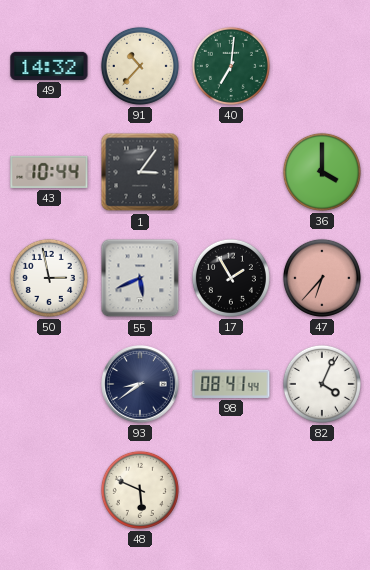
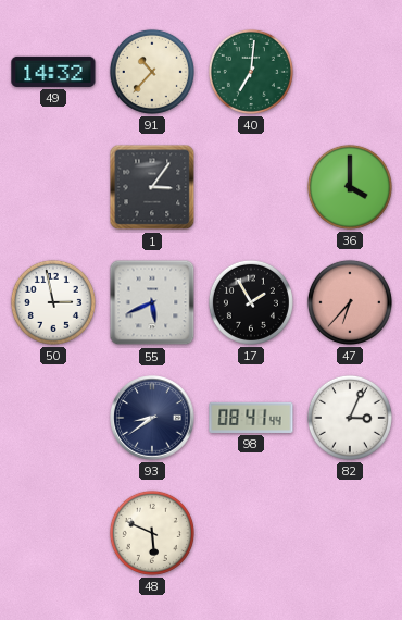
43: 10:44 -> none
82: 4:04 -> 3:04
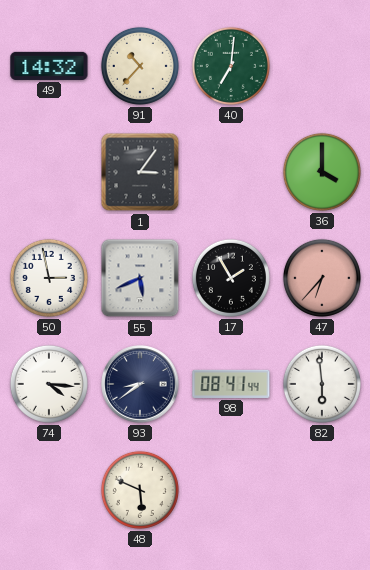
74: none -> 4:16
82: 3:04 -> 5:59
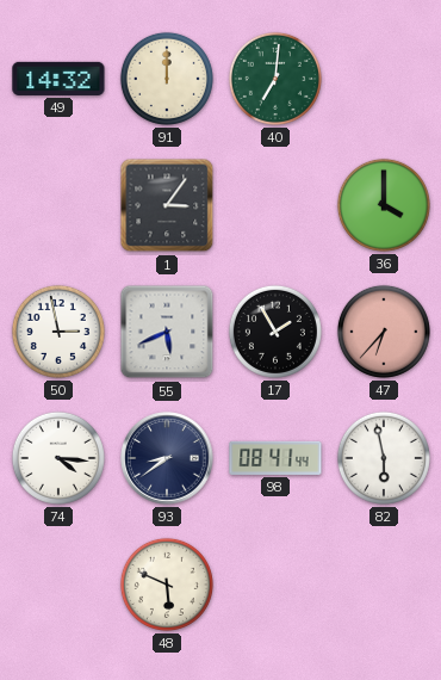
91: 10:37 -> 12:00
82: 5:59 -> 5:58
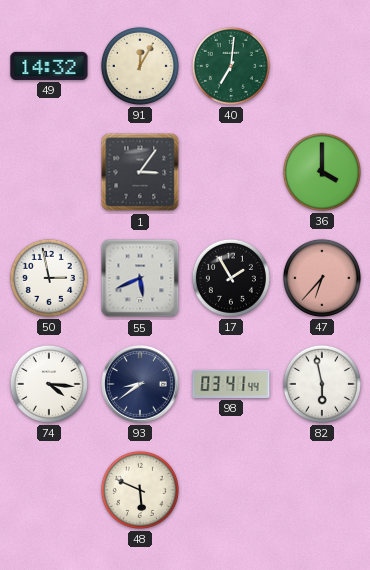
91: 12:00 -> 12:05
98: 08:41 -> 03:41
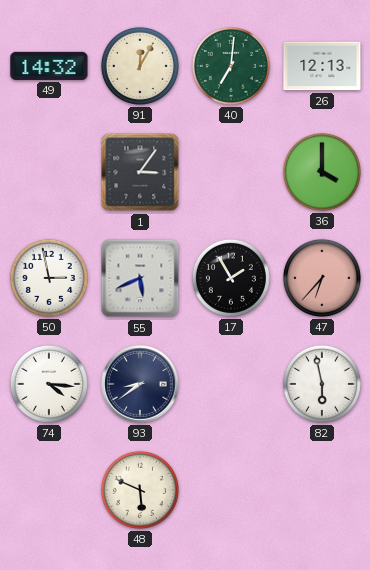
26: none -> 12:13
98: 03:41 -> none
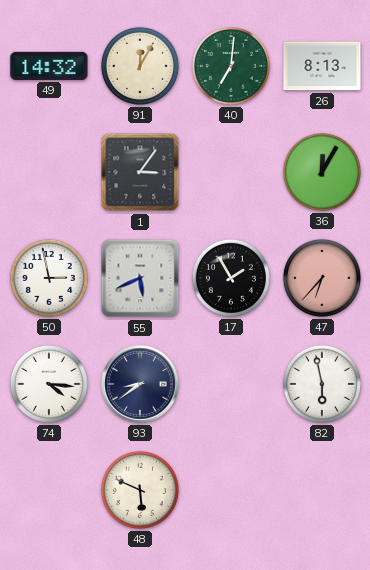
26: 12:13 -> 8:13
36: 4:00 -> 12:05
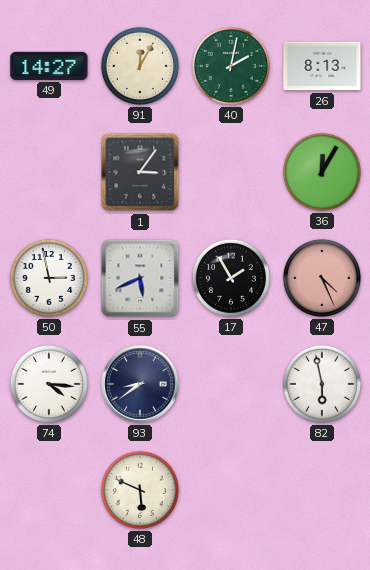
49: 14:32 -> 14:27
40: 7:01 -> 2:02
47: 6:37 -> 4:26
